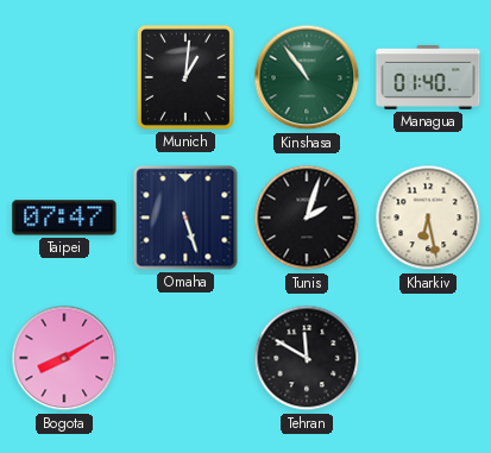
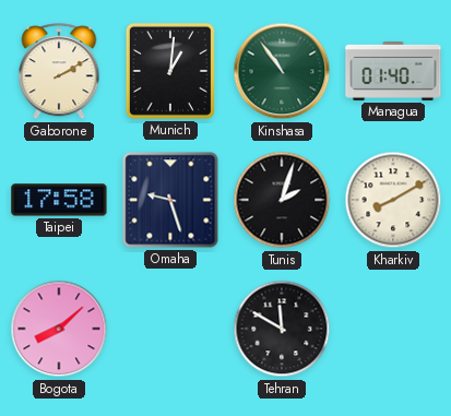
Gaborone: none -> 2:10
Taipei: 07:47 -> 17:58
Omaha: 5:27 -> 9:27
Kharkiv: 6:28 -> 8:10
Bogota: 8:10 -> 8:08
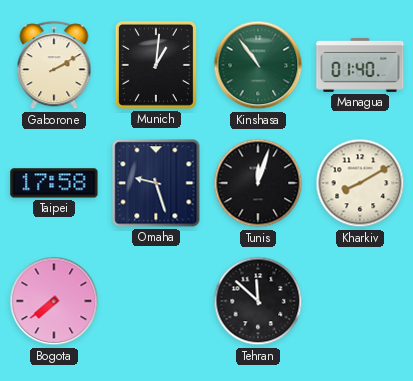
Tunis: 2:03 -> 12:03
Bogota: 8:08 -> 7:39
Tehran: 11:50 -> 11:52
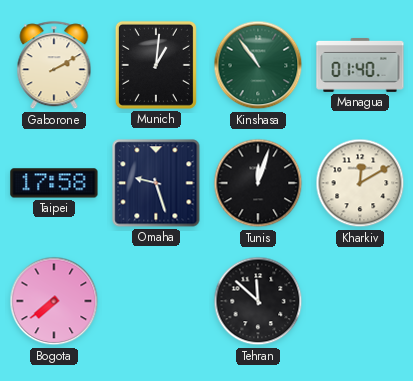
Kharkiv: 8:10 -> 12:10
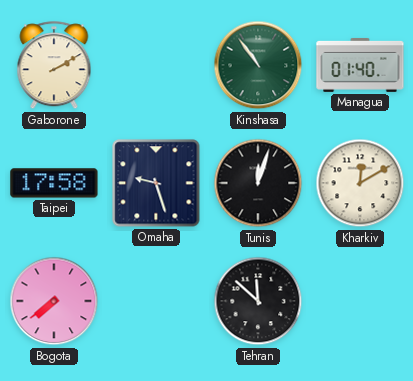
Munich: 1:01 -> none
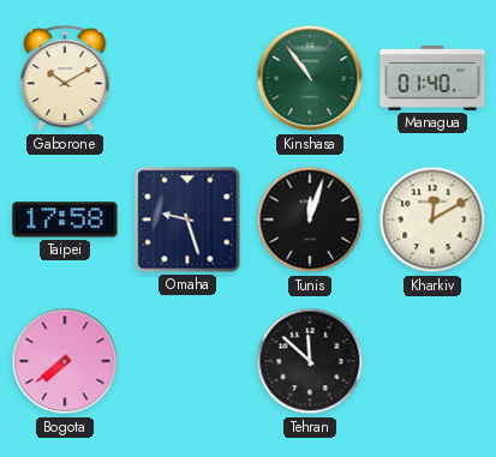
Gaborone: 2:10 -> 10:10
